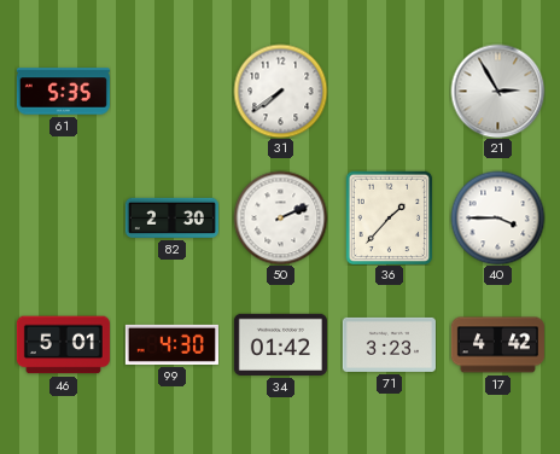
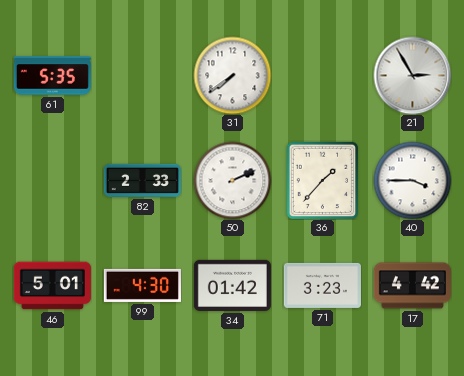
82: 2:30 -> 2:33
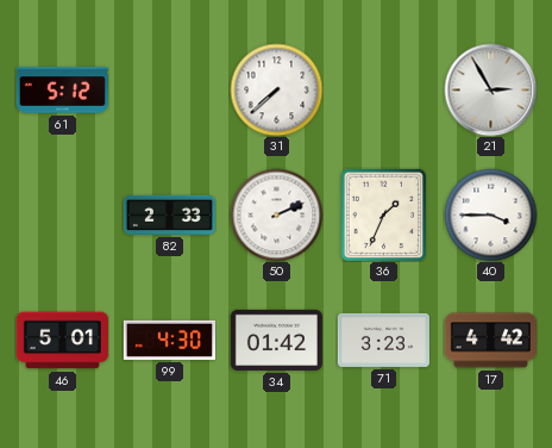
61: 5:35 -> 5:12
31: 7:39 -> 7:38
36: 1:37 -> 1:34
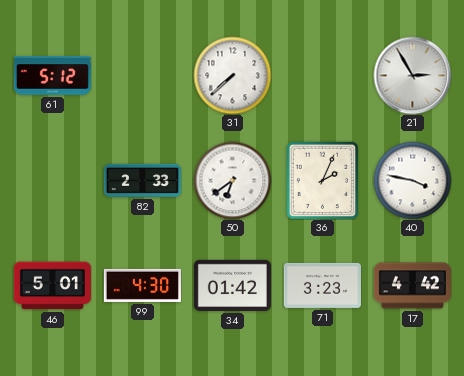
50: 2:11 -> 6:39
36: 1:34 -> 2:04
40: 3:45 -> 3:47
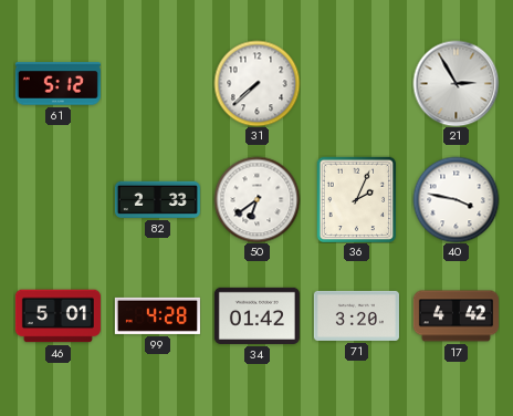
99: 4:30 -> 4:28
71: 3:23 -> 3:20
